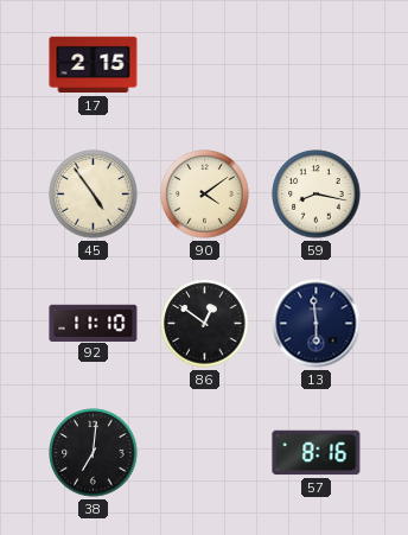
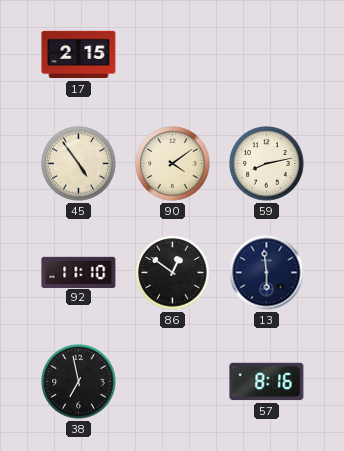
59: 8:17 -> 8:13
38: 7:01 -> 6:58
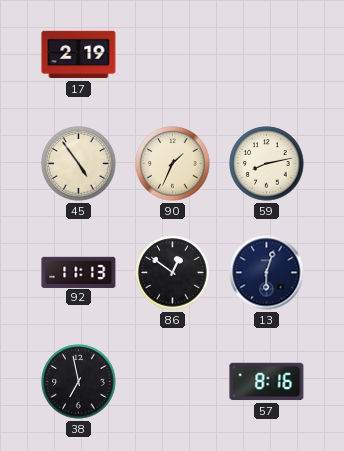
17: 2:15 -> 2:19
90: 4:09 -> 1:34
92: 11:10 -> 11:13
13: 5:59 -> 6:03
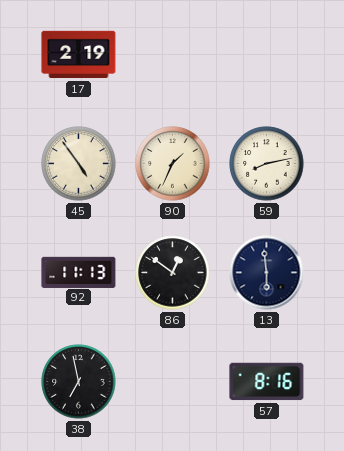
13: 6:03 -> 5:59
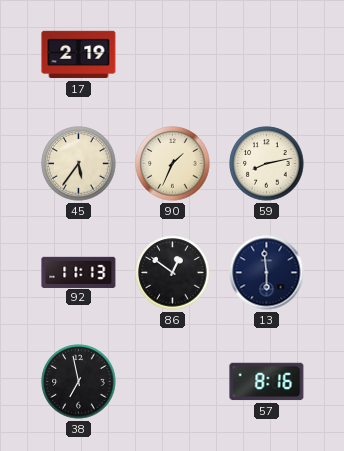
45: 4:54 -> 5:36
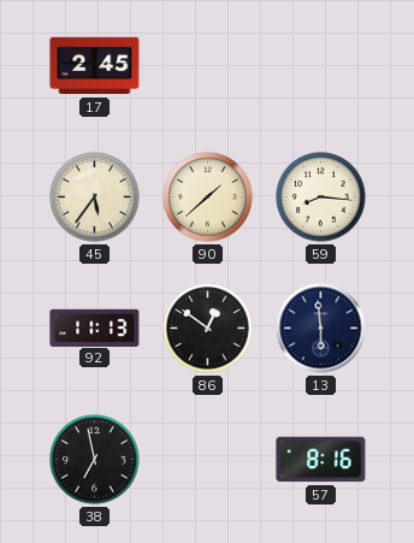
17: 2:19 -> 2:45
90: 1:34 -> 1:38
59: 8:13 -> 8:16
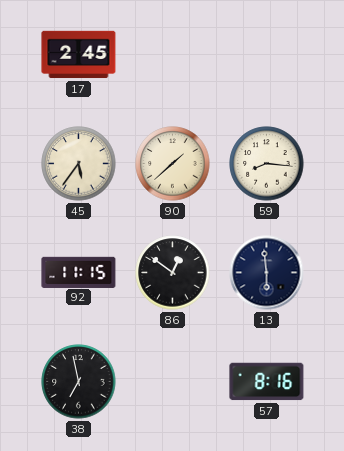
92: 11:13 -> 11:15
